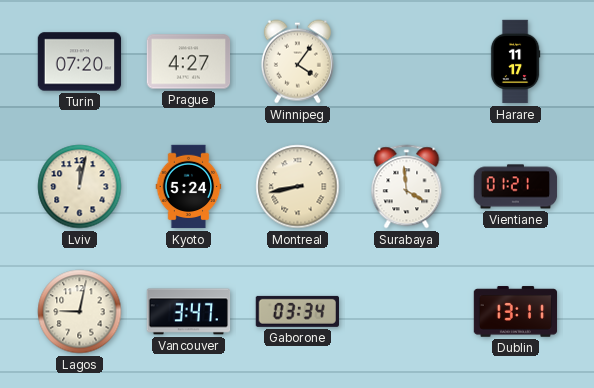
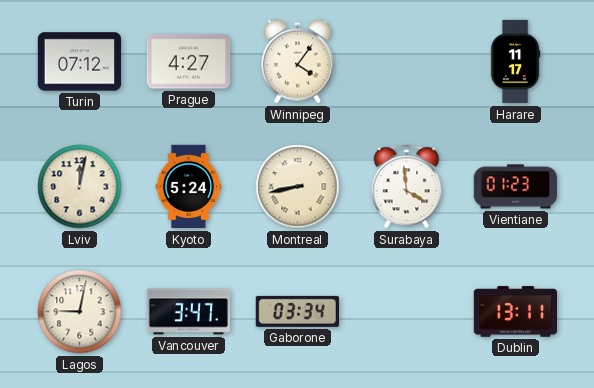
Turin: 07:20 -> 07:12
Vientiane: 01:21 -> 01:23
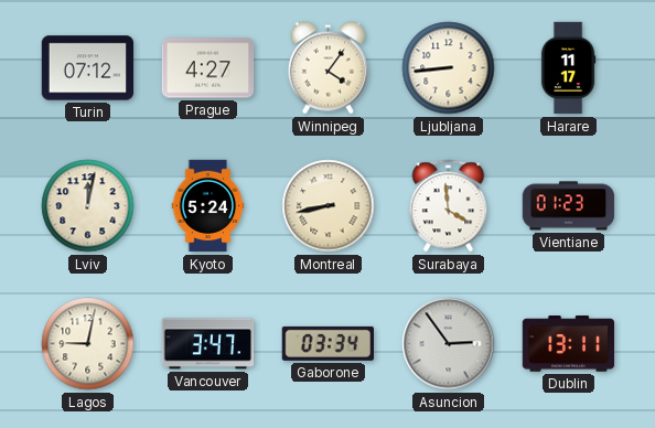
Ljubljana: none -> 8:44
Asuncion: none -> 2:54
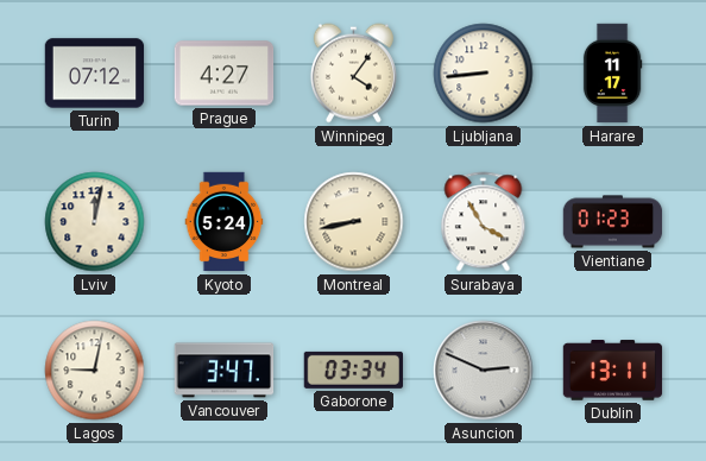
Surabaya: 3:59 -> 3:55
Asuncion: 2:54 -> 2:49
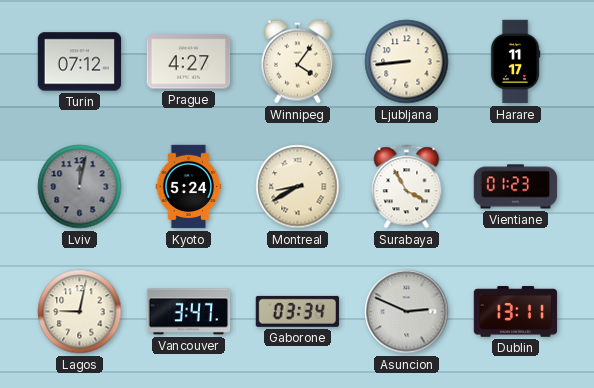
Lviv dial: cream -> grey
Montreal: 8:43 -> 8:40
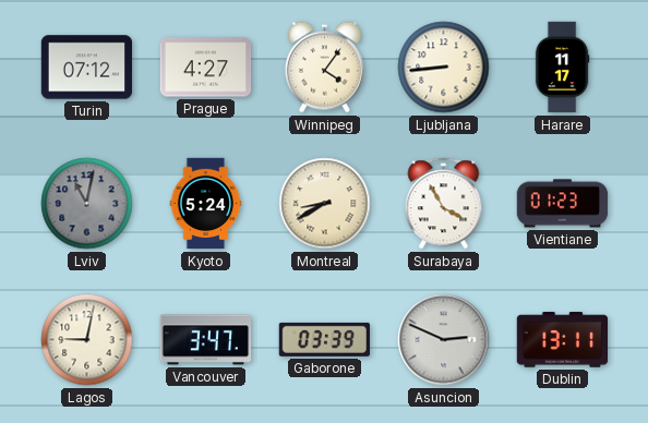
Lviv: 12:02 -> 11:02
Gaborone: 03:34 -> 03:39
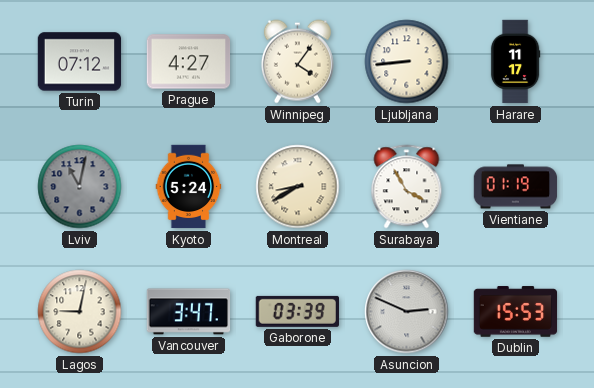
Vientiane: 01:23 -> 01:19
Dublin: 13:11 -> 15:53
